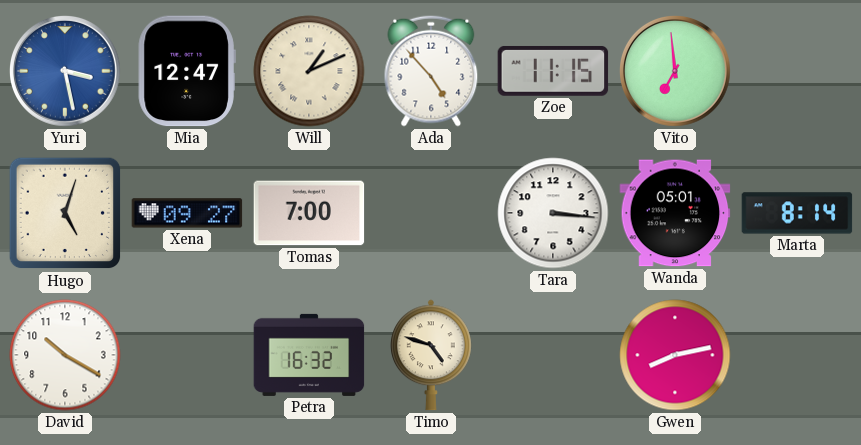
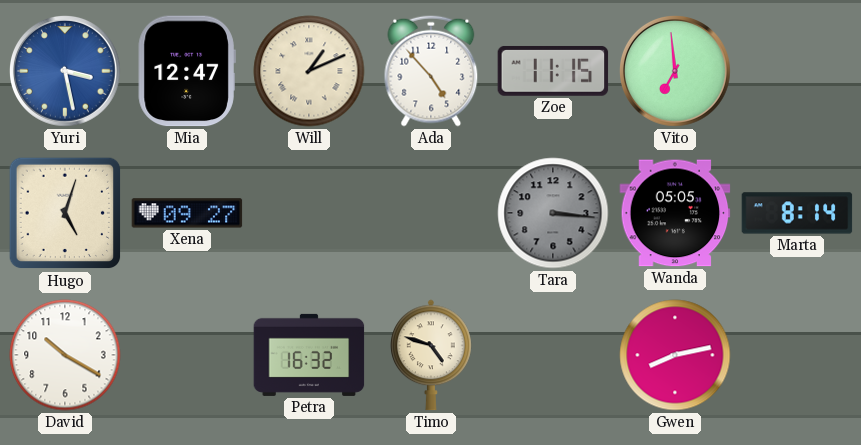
Tomas: 7:00 -> none
Tara dial: white -> grey
Wanda: 05:01 -> 05:05
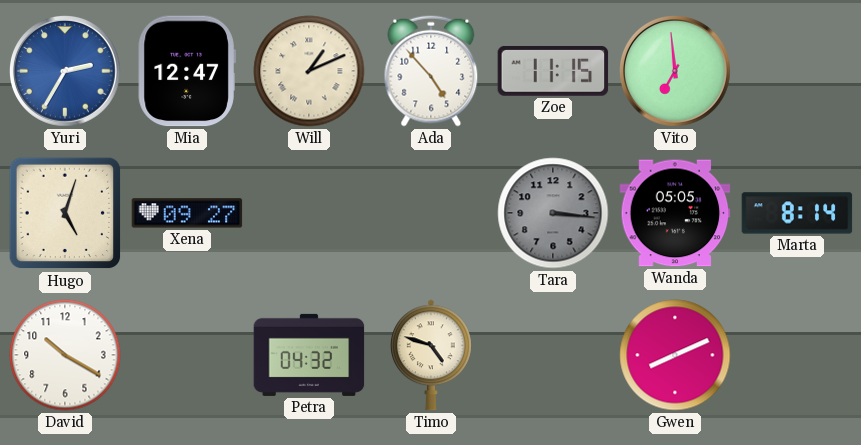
Yuri: 3:28 -> 2:35
Petra: 16:32 -> 04:32
Gwen: 8:13 -> 8:11
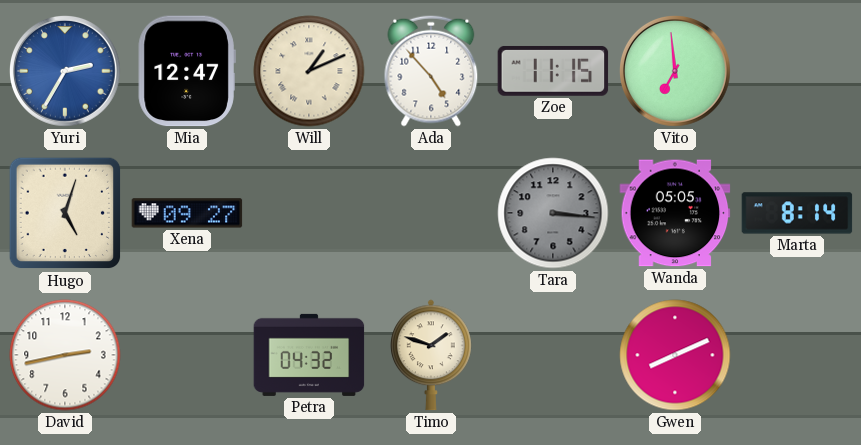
David: 10:20 -> 2:43
Timo: 4:48 -> 1:48
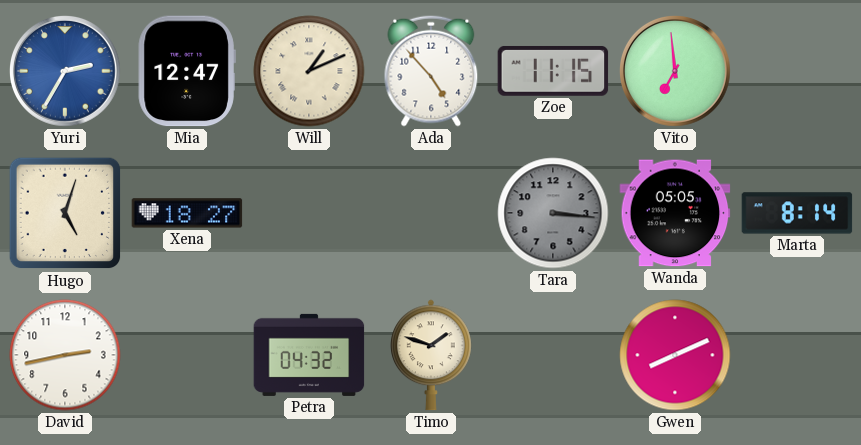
Xena: 09:27 -> 18:27
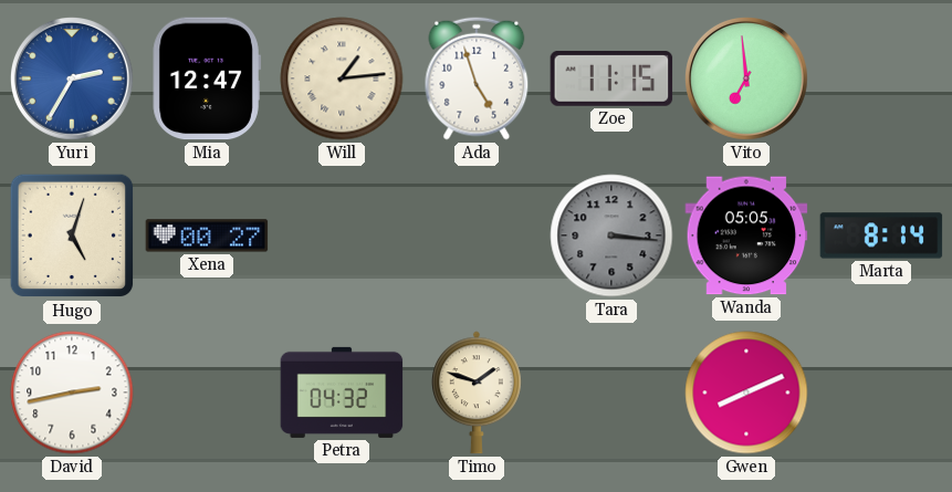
Will: 1:11 -> 1:14
Ada: 4:53 -> 4:57
Xena: 18:27 -> 00:27
